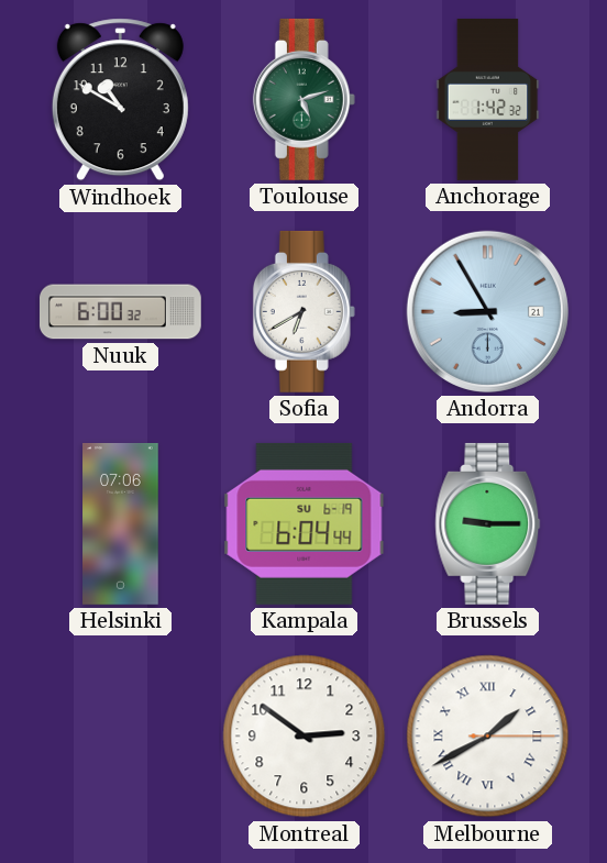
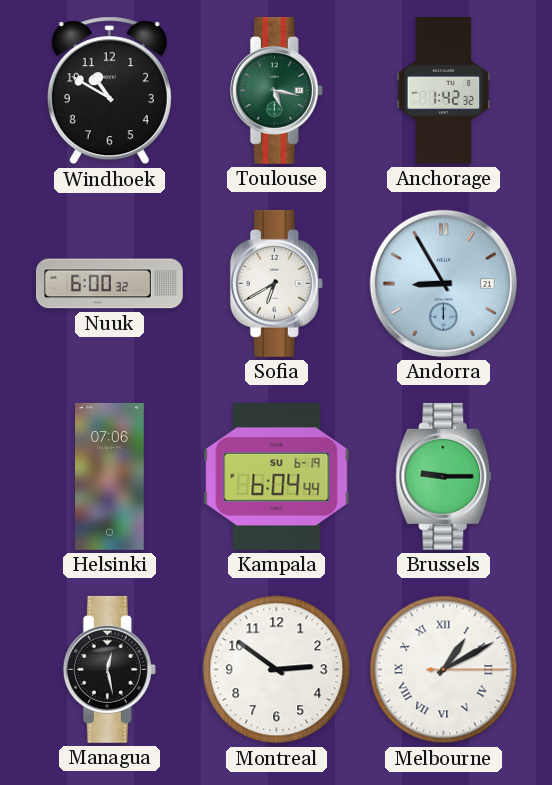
Toulouse: 5:12 -> 5:17
Managua: none -> 12:28
Melbourne: 1:40 -> 1:10
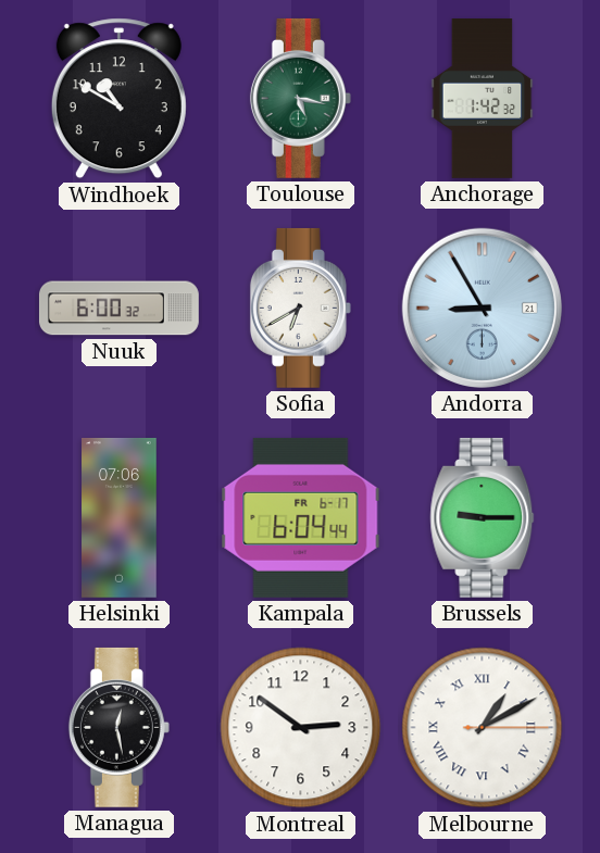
Kampala date: SU 6-19 -> FR 6-17
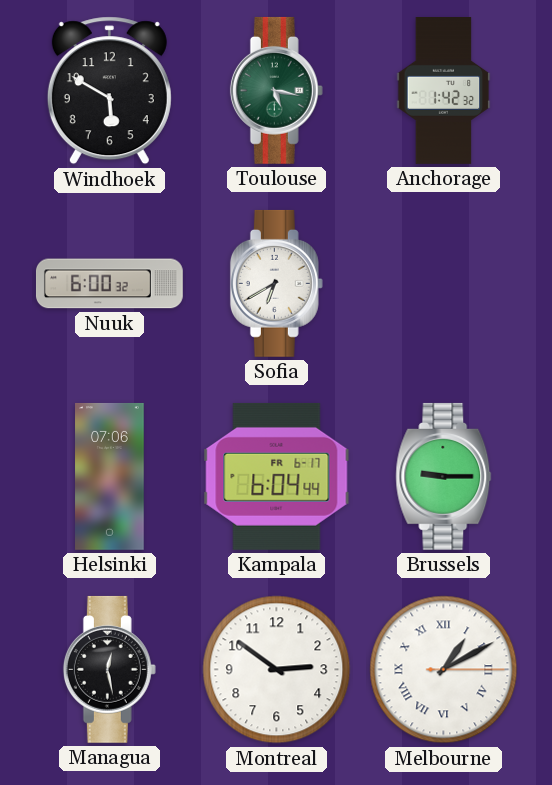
Windhoek: 10:50 -> 5:50
Andorra: 8:55 -> none
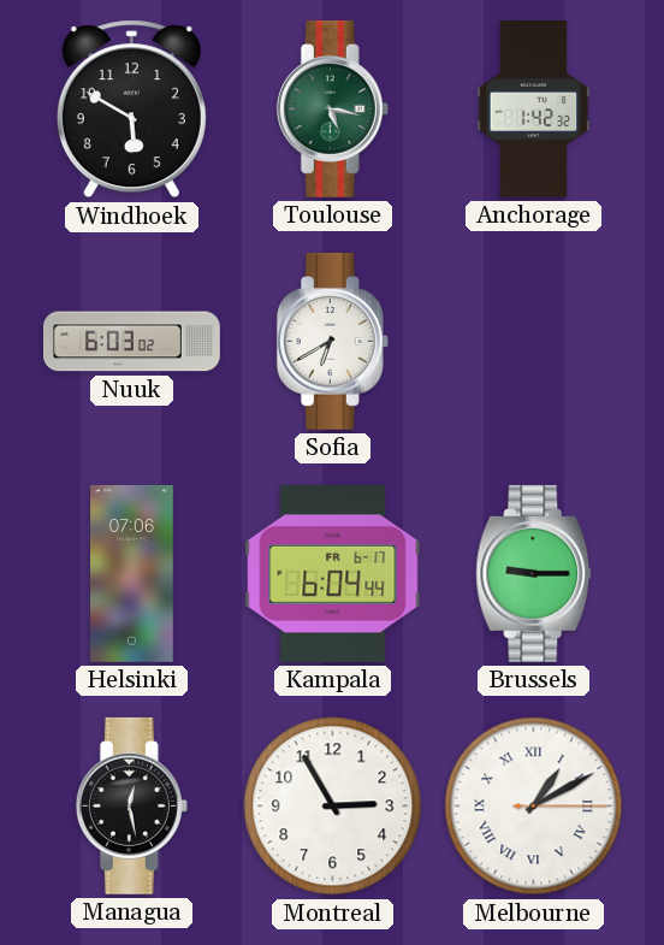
Nuuk: 6:00 -> 6:03
Montreal: 2:51 -> 2:55
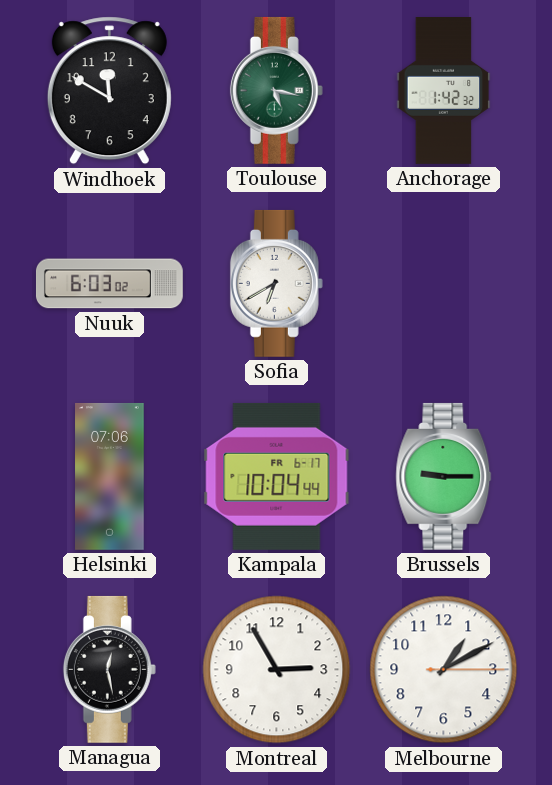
Windhoek: 5:50 -> 11:50
Kampala: 6:04 -> 10:04
Melbourne numerals: Roman -> Arabic
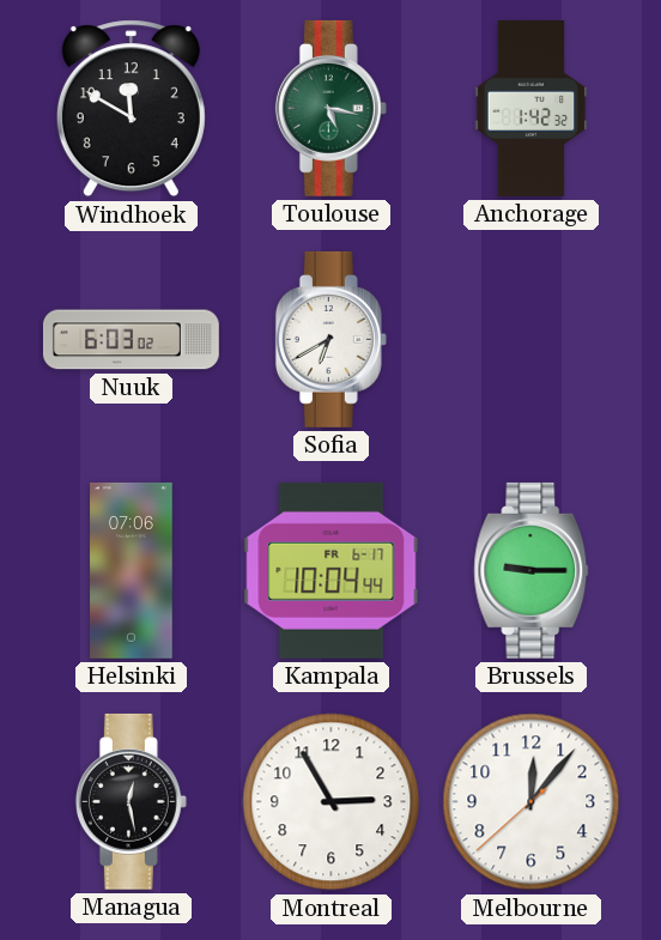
Melbourne: 1:10 -> 12:06
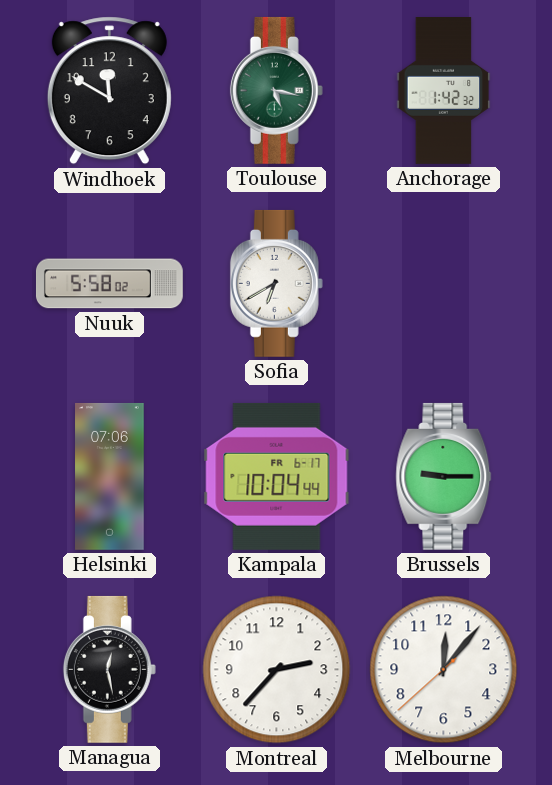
Nuuk: 6:03 -> 5:58
Montreal: 2:55 -> 2:37
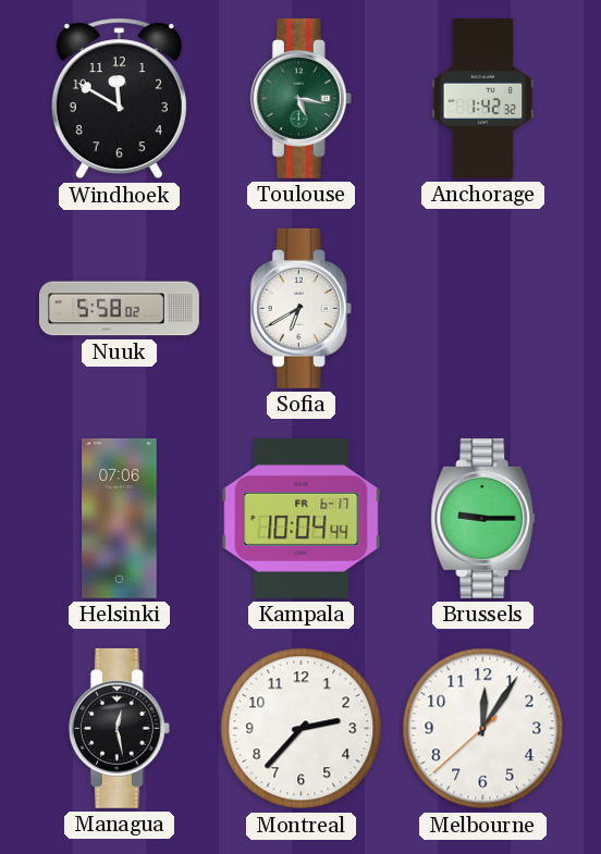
Melbourne: 12:06 -> 12:05
